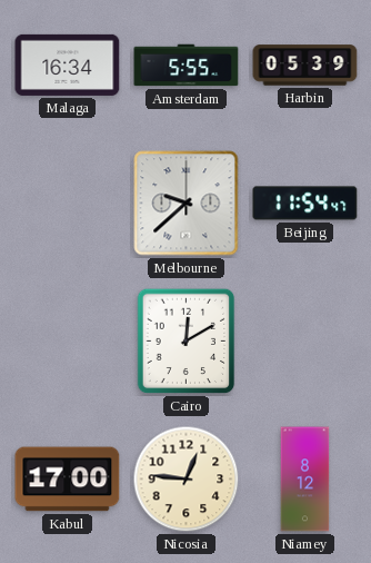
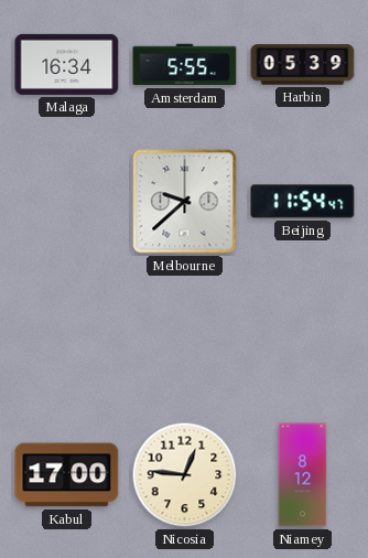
Cairo: 12:10 -> none
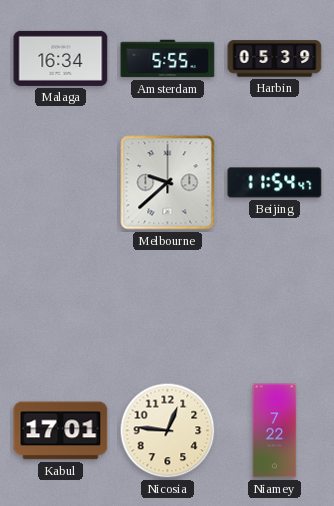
Kabul: 17:00 -> 17:01
Niamey: 8:12 -> 7:22
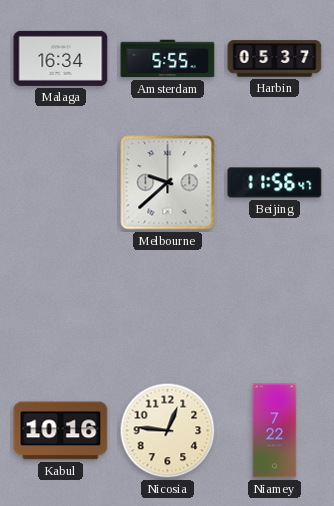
Harbin: 05:39 -> 05:37
Beijing: 11:54 -> 11:56
Kabul: 17:01 -> 10:16
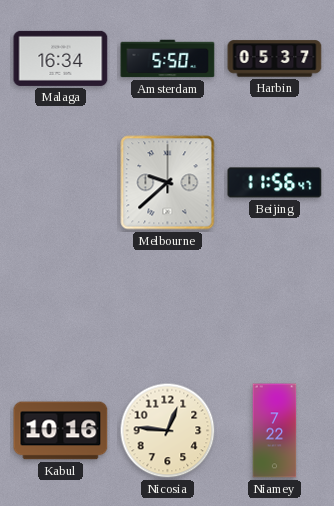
Amsterdam: 5:55 -> 5:50
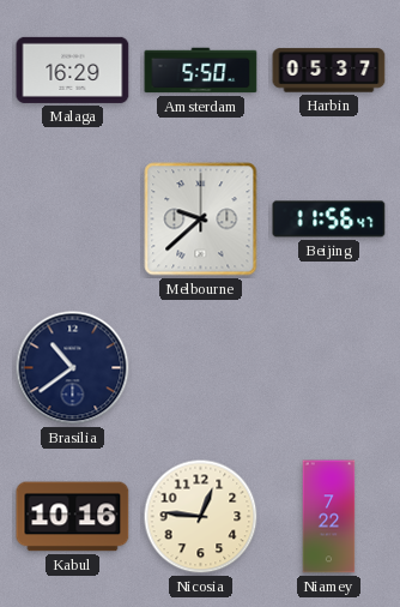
Malaga: 16:34 -> 16:29
Brasilia: none -> 10:39
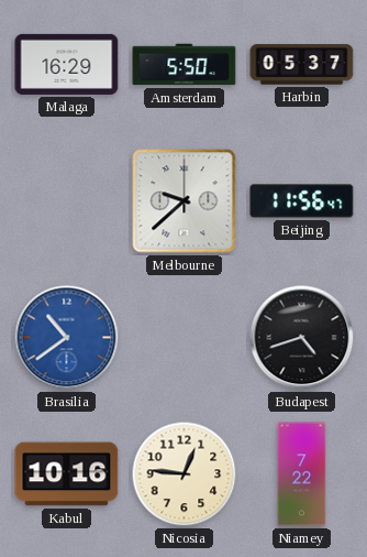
Brasilia dial: navy -> blue
Budapest: none -> 4:42
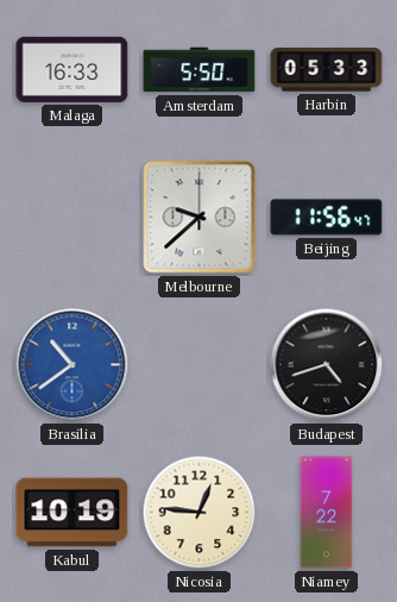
Malaga: 16:29 -> 16:33
Harbin: 05:37 -> 05:33
Kabul: 10:16 -> 10:19
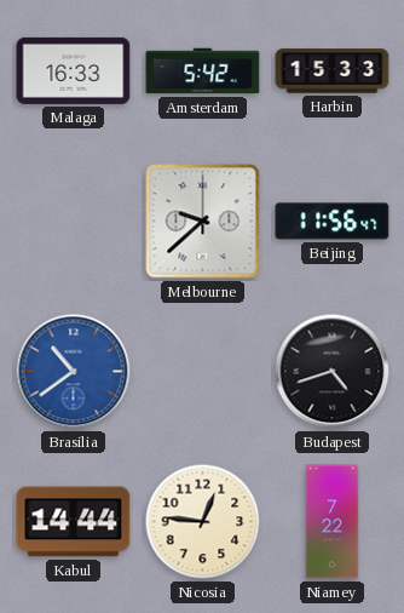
Amsterdam: 5:50 -> 5:42
Harbin: 05:33 -> 15:33
Kabul: 10:19 -> 14:44
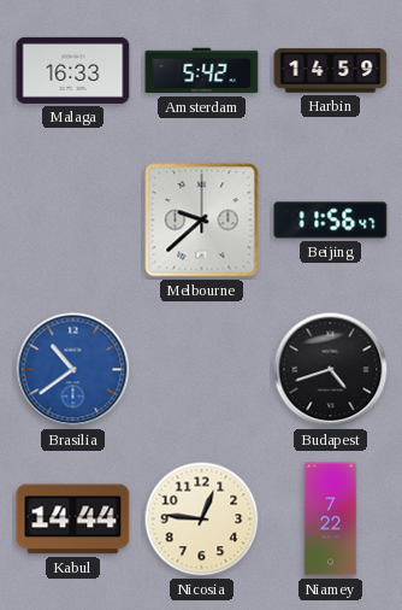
Harbin: 15:33 -> 14:59
